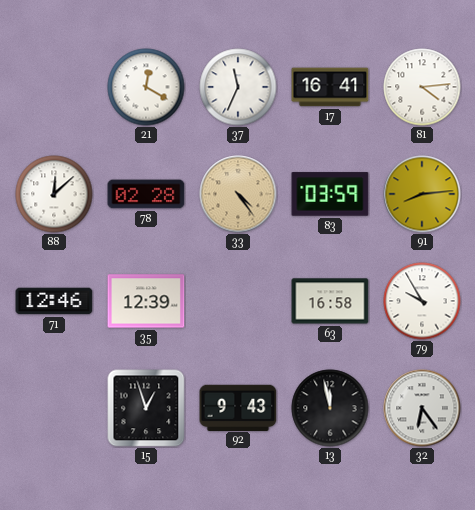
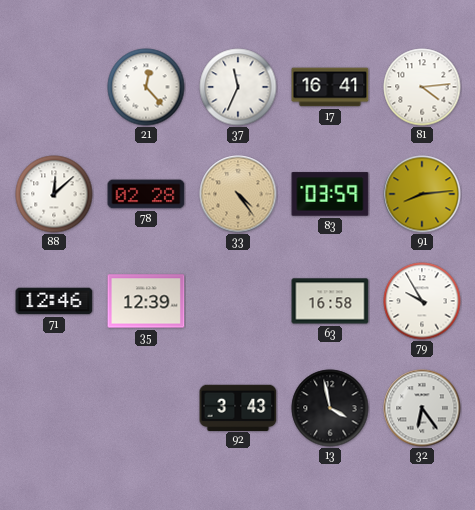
21: 12:20 -> 12:23
15: 12:57 -> none
92: 9:43 -> 3:43
13: 11:58 -> 3:58
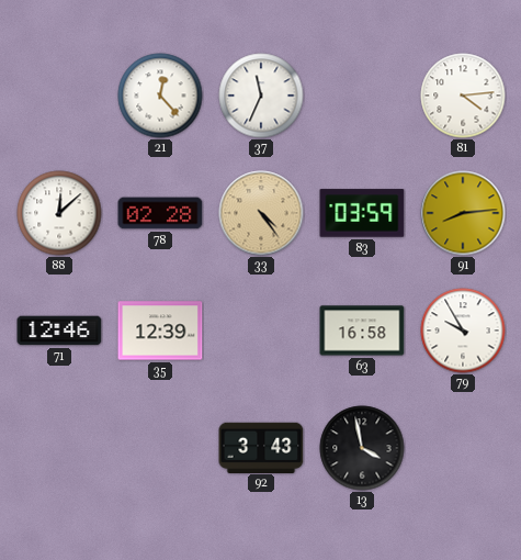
17: 16:41 -> none
32: 6:24 -> none
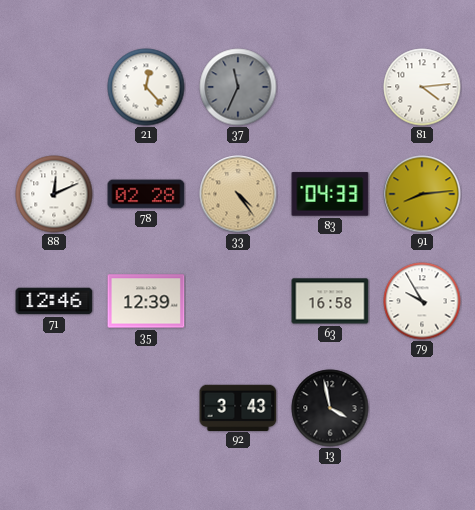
37 dial: white -> grey
88: 12:08 -> 12:11
83: 03:59 -> 04:33
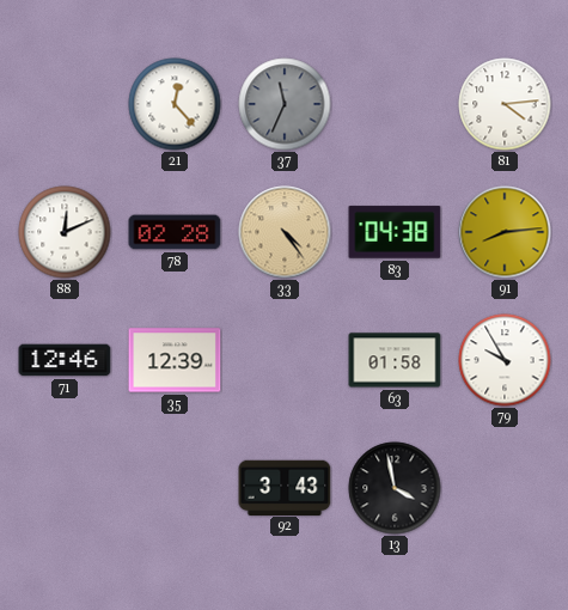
83: 04:33 -> 04:38
63: 16:58 -> 01:58
